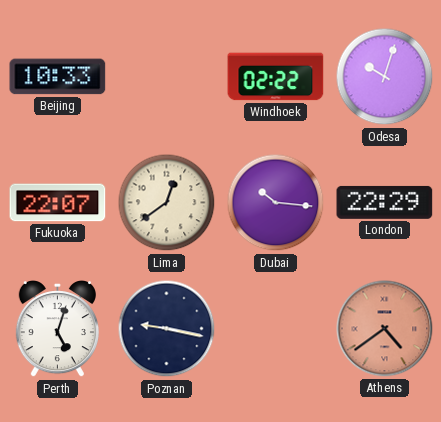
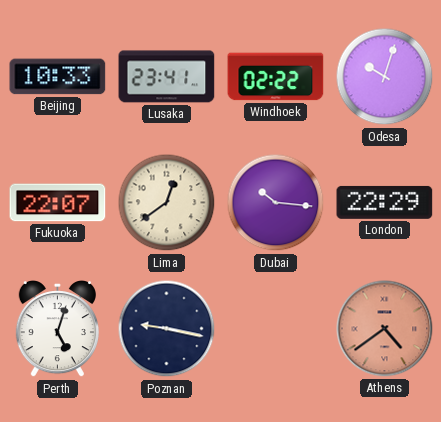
Lusaka: none -> 23:41
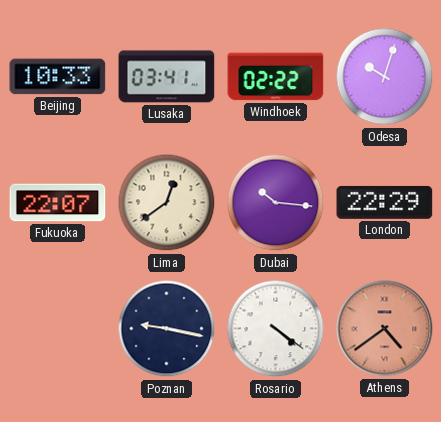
Lusaka: 23:41 -> 03:41
Perth: 5:03 -> none
Rosario: none -> 4:21
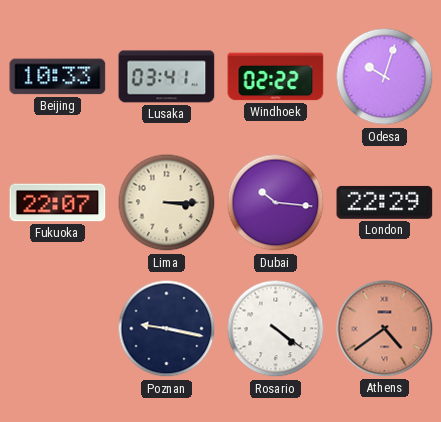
Lima: 12:39 -> 3:15
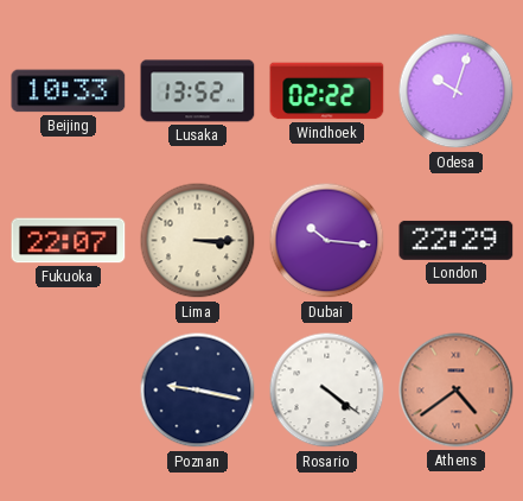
Lusaka: 03:41 -> 13:52
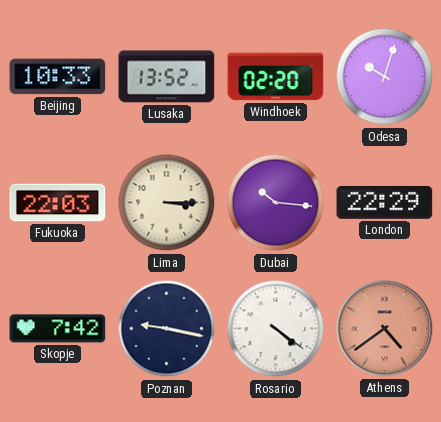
Windhoek: 02:22 -> 02:20
Fukuoka: 22:07 -> 22:03
Skopje: none -> 7:42
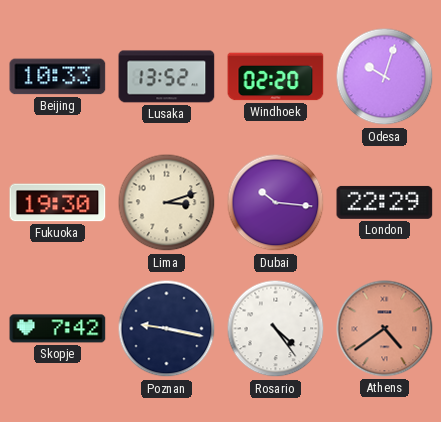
Fukuoka: 22:03 -> 19:30
Lima: 3:15 -> 3:12
Rosario: 4:21 -> 4:24
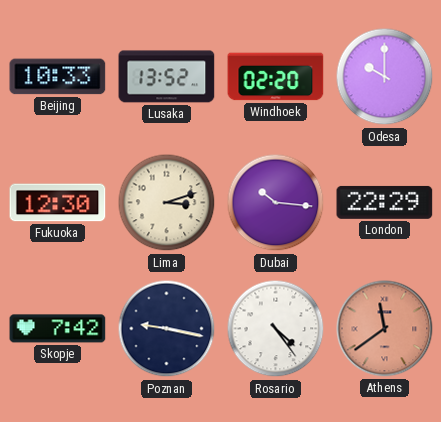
Odesa: 10:03 -> 10:00
Fukuoka: 19:30 -> 12:30
Athens: 4:39 -> 11:39
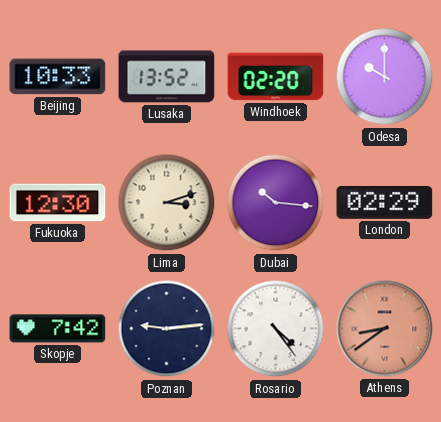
London: 22:29 -> 02:29
Poznan: 9:17 -> 9:14
Athens: 11:39 -> 8:39
